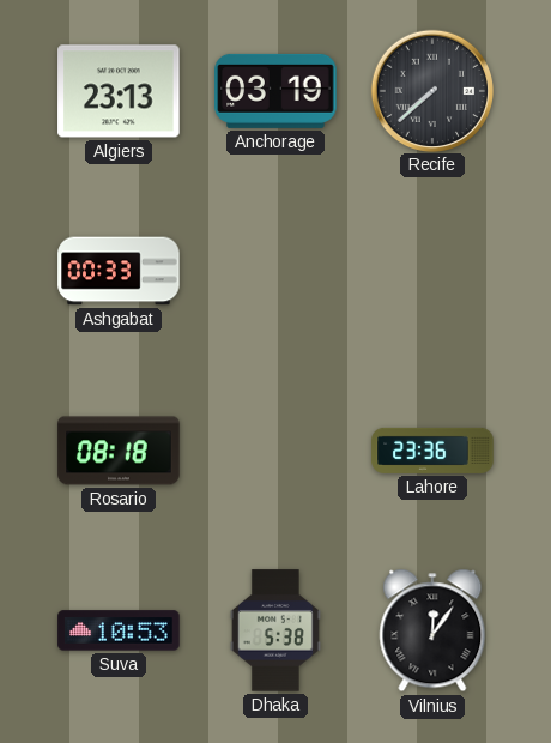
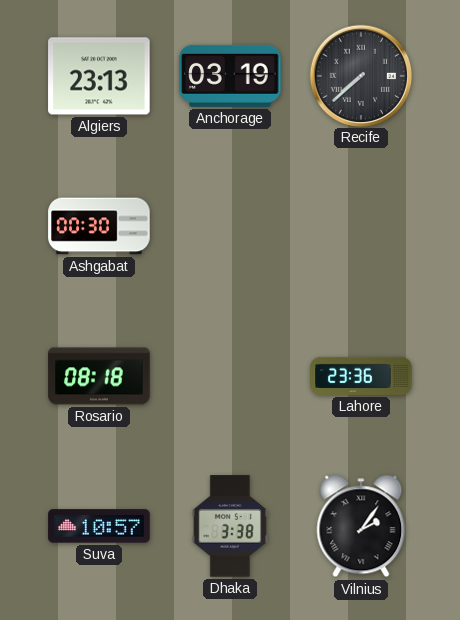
Ashgabat: 00:33 -> 00:30
Suva: 10:53 -> 10:57
Dhaka: 5:38 -> 3:38
Vilnius: 12:06 -> 2:06
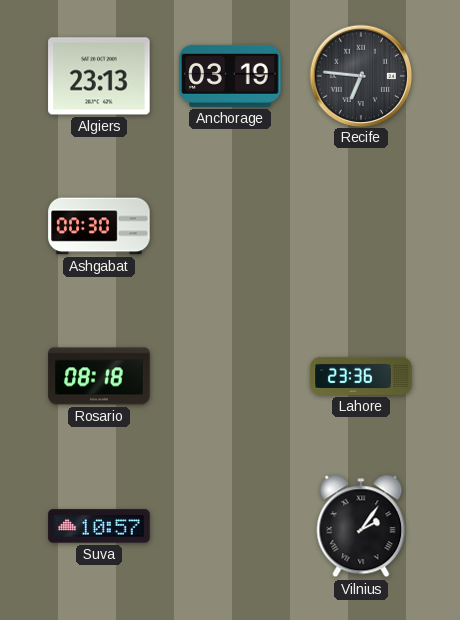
Recife: 7:38 -> 6:46
Dhaka: 3:38 -> none
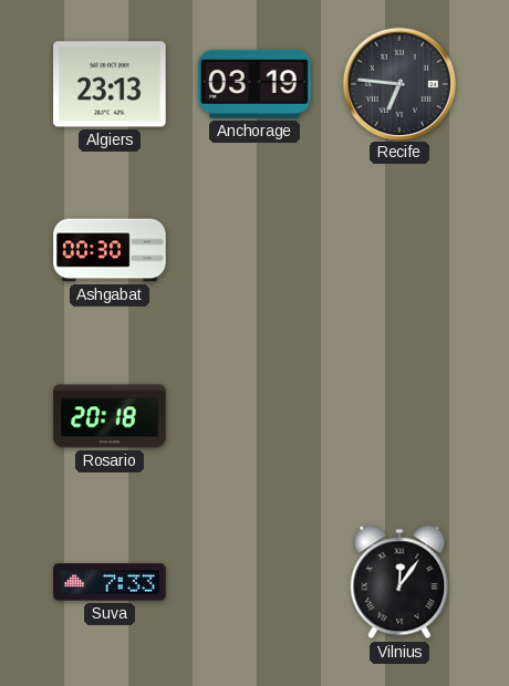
Rosario: 08:18 -> 20:18
Lahore: 23:36 -> none
Suva: 10:57 -> 7:33
Vilnius: 2:06 -> 12:06
